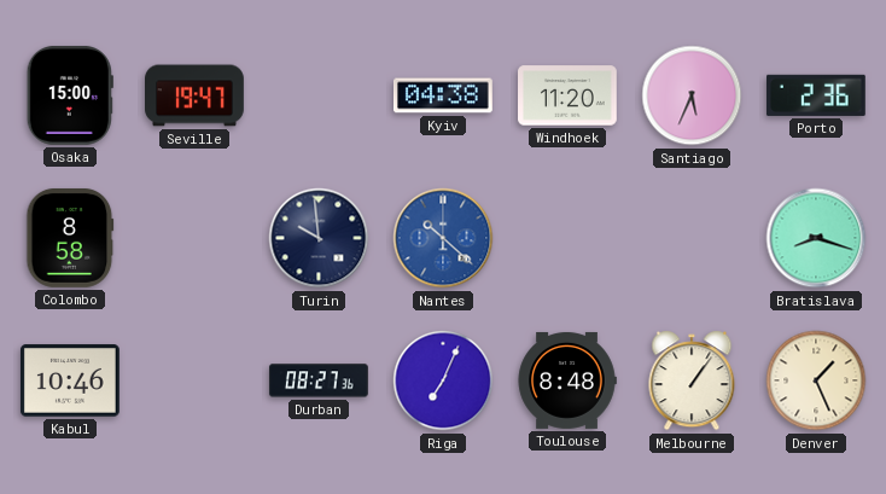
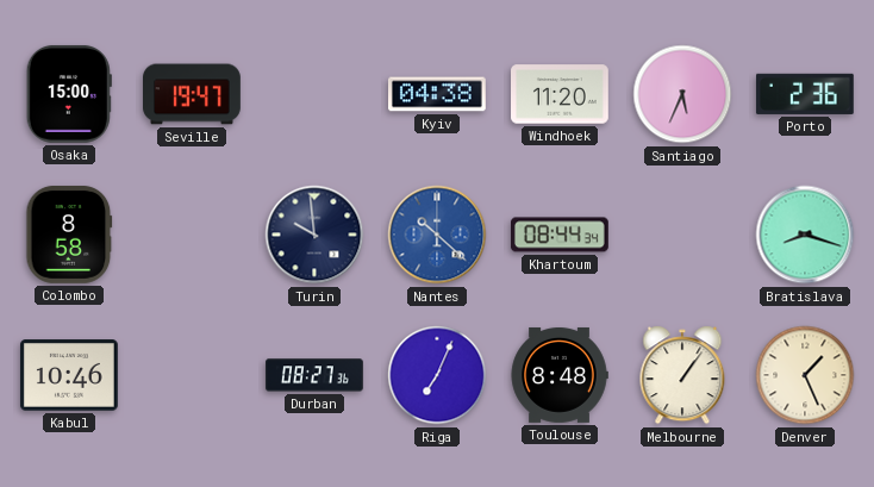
Khartoum: none -> 08:44
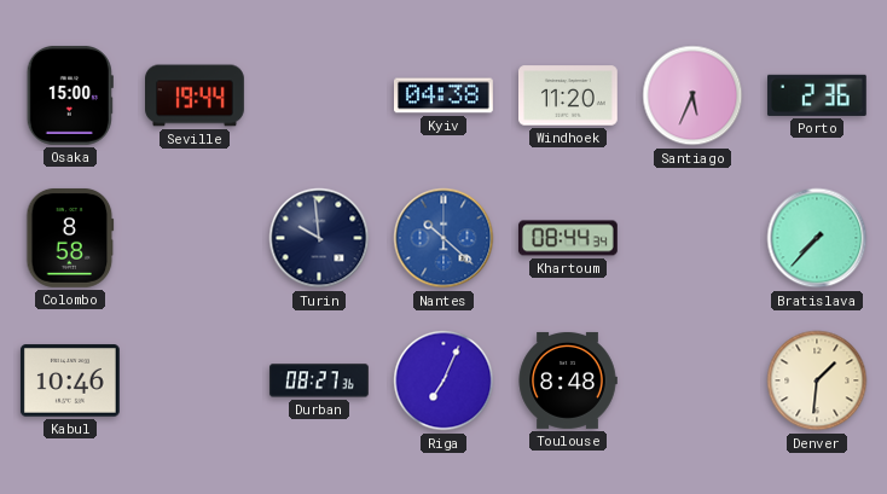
Seville: 19:47 -> 19:44
Bratislava: 8:18 -> 7:37
Melbourne: 1:06 -> none
Denver: 1:26 -> 1:31
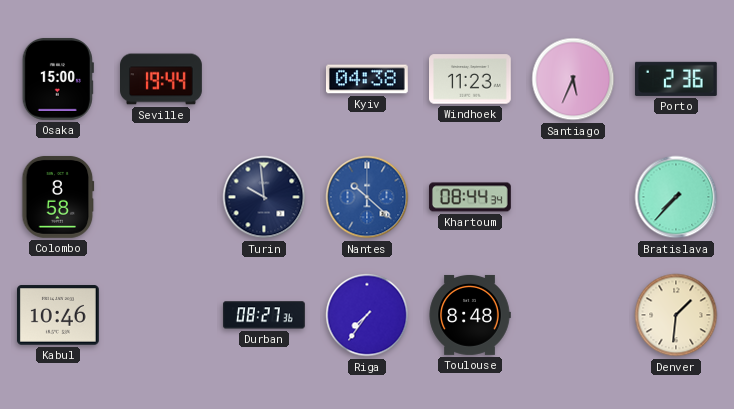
Windhoek: 11:20 -> 11:23
Riga: 7:04 -> 7:36
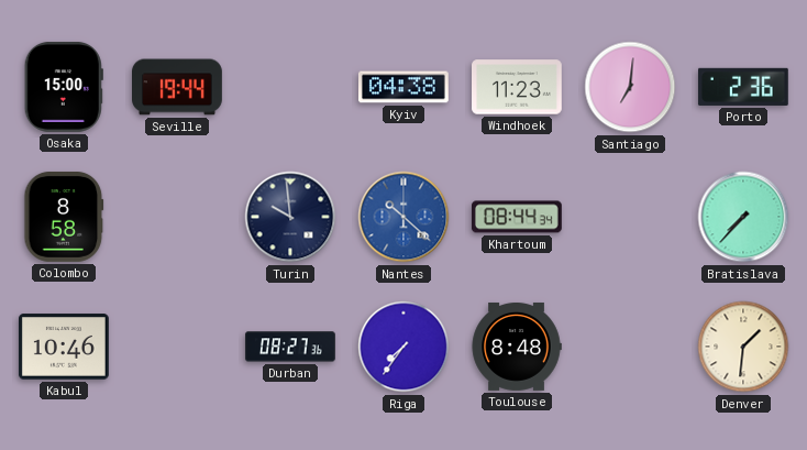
Santiago: 5:34 -> 7:01
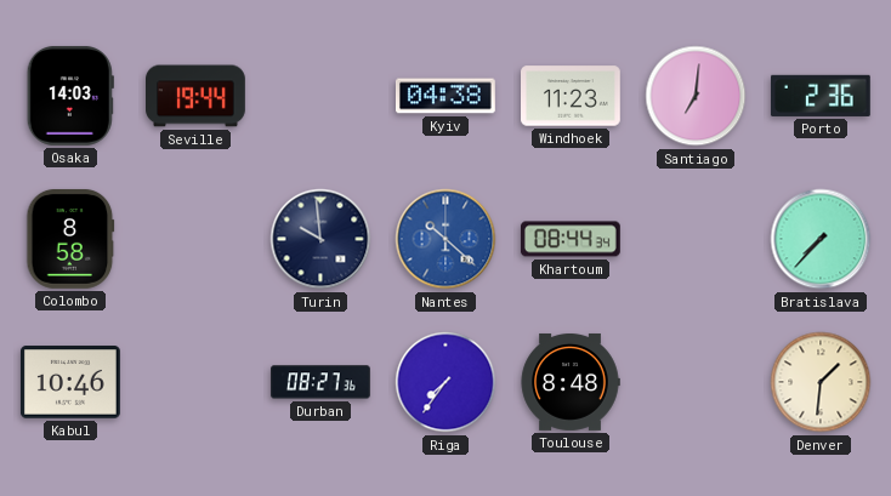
Osaka: 15:00 -> 14:03
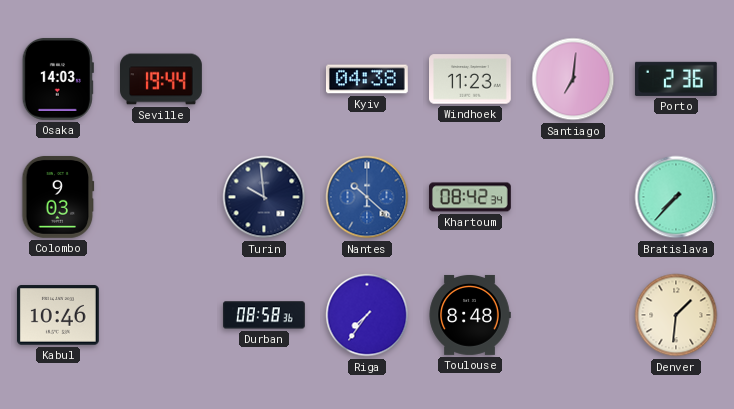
Colombo: 8:58 -> 9:03
Khartoum: 08:44 -> 08:42
Durban: 08:27 -> 08:58
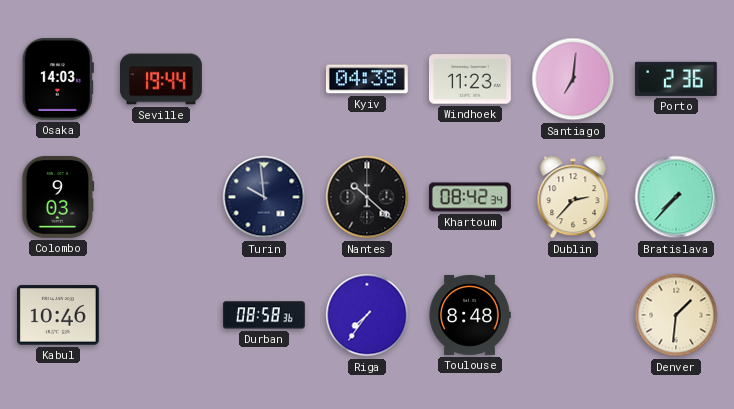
Nantes dial: blue -> black
Dublin: none -> 2:37
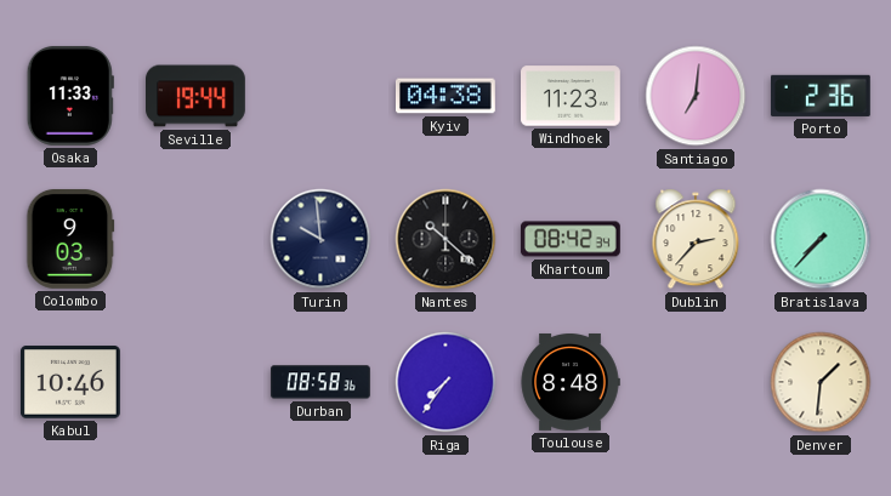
Osaka: 14:03 -> 11:33
